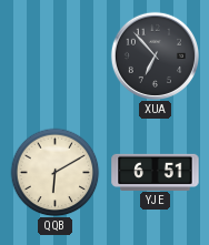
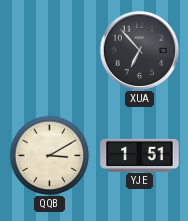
QQB: 6:10 -> 3:10
YJE: 6:51 -> 1:51
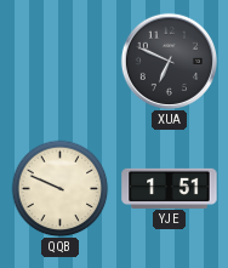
XUA: 6:53 -> 6:49
QQB: 3:10 -> 9:49
